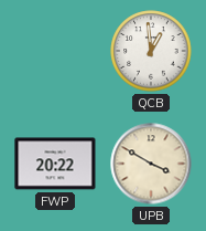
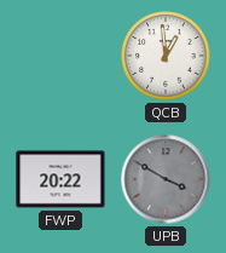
UPB dial: cream -> grey
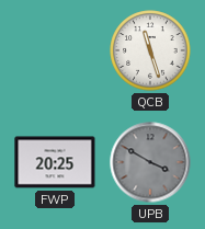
QCB: 12:59 -> 11:27
FWP: 20:22 -> 20:25
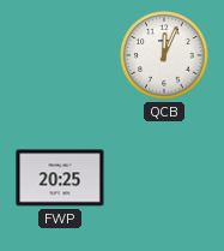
QCB: 11:27 -> 12:04
UPB: 3:50 -> none
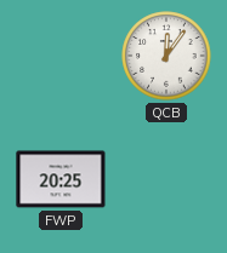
QCB: 12:04 -> 12:06
